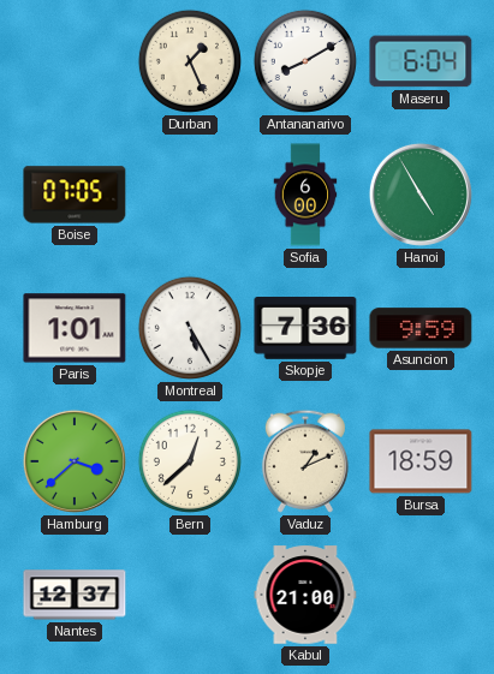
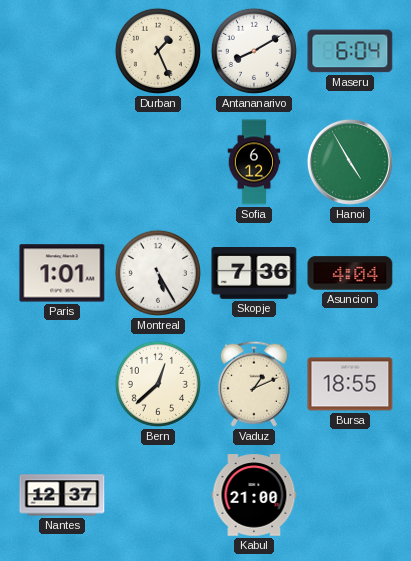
Boise: 07:05 -> none
Sofia: 6:00 -> 6:12
Asuncion: 9:59 -> 4:04
Hamburg: 3:38 -> none
Bursa: 18:59 -> 18:55
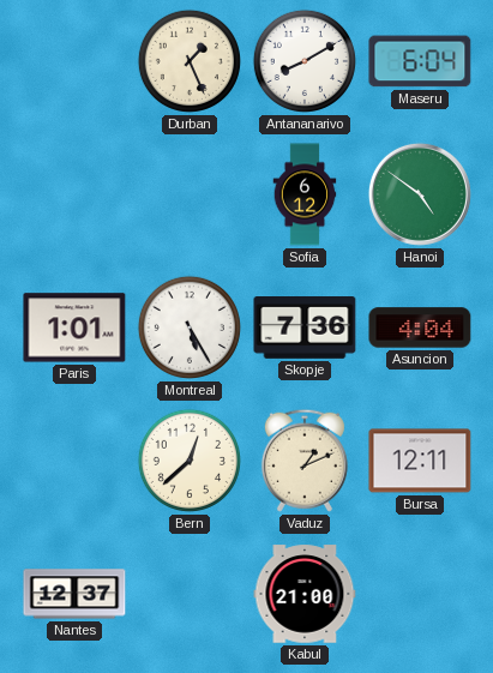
Hanoi: 4:55 -> 4:51
Bursa: 18:55 -> 12:11
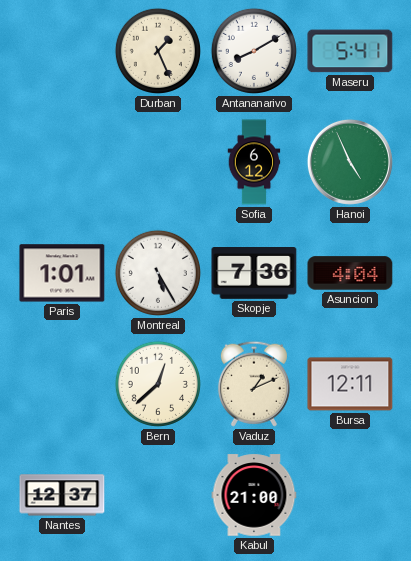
Maseru: 6:04 -> 5:41
Hanoi: 4:51 -> 4:56
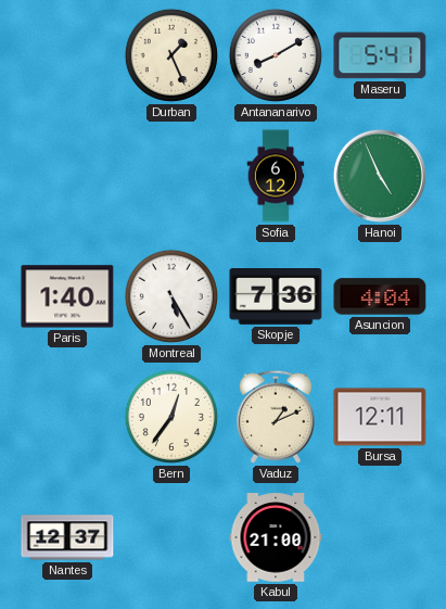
Paris: 1:01 -> 1:40
Bern: 12:38 -> 12:36
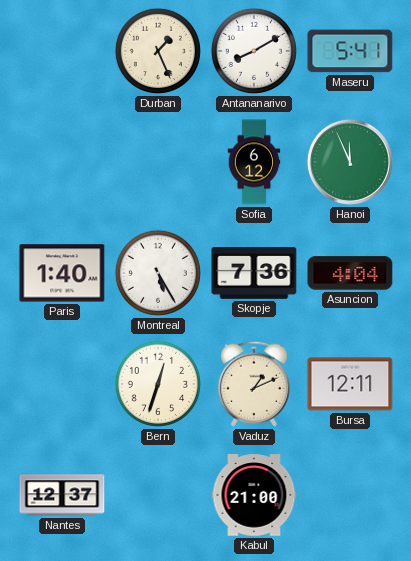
Hanoi: 4:56 -> 11:56
Bern: 12:36 -> 12:33
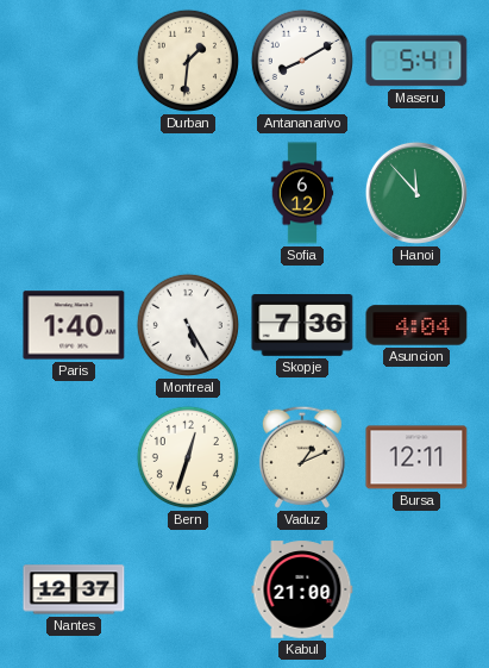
Durban: 1:26 -> 1:31
Hanoi: 11:56 -> 11:53
